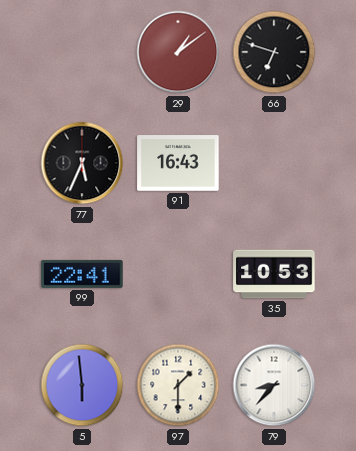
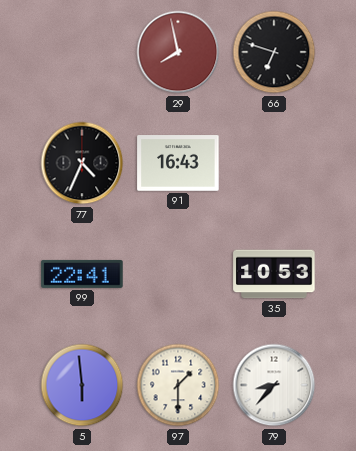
29: 1:09 -> 7:58
77: 5:34 -> 4:34
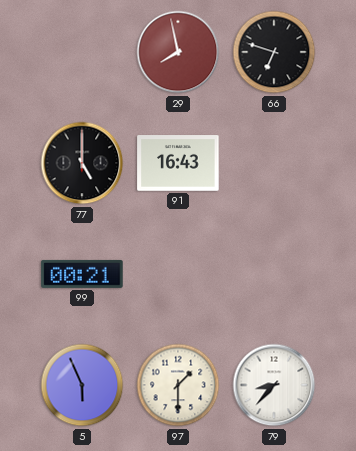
77: 4:34 -> 5:00
99: 22:41 -> 00:21
35: 10:53 -> none
5: 5:59 -> 5:56
